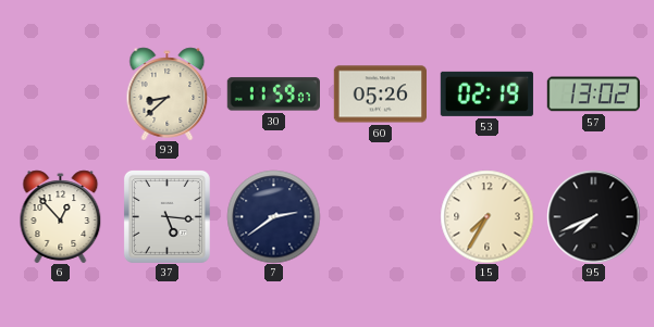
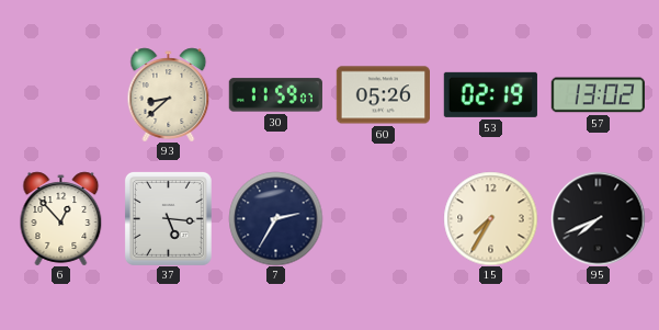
7: 2:39 -> 2:35
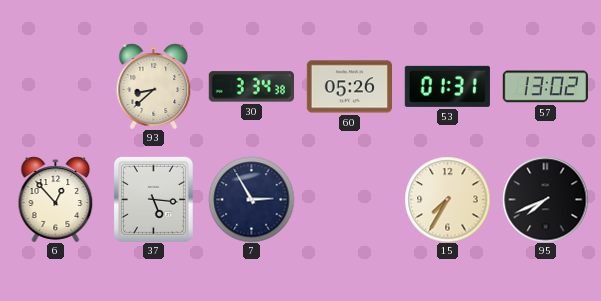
30: 11:59 -> 3:34
53: 02:19 -> 01:31
7: 2:35 -> 2:55
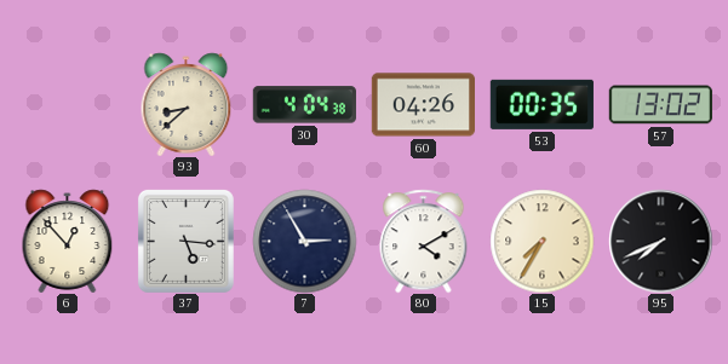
30: 3:34 -> 4:04
60: 05:26 -> 04:26
53: 01:31 -> 00:35
80: none -> 4:10
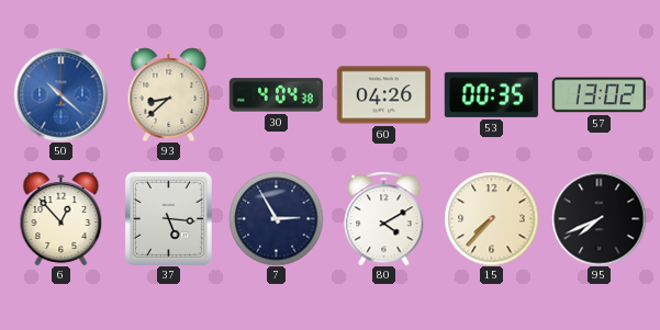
50: none -> 10:22
15: 7:35 -> 7:37
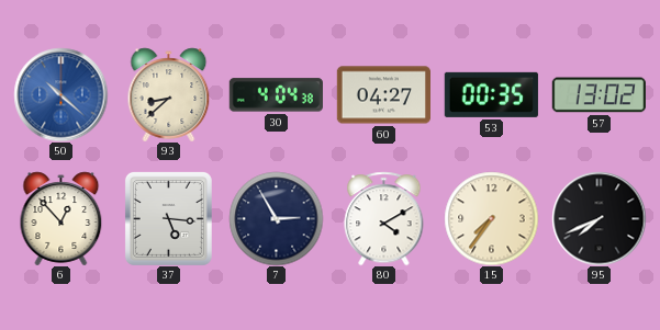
60: 04:26 -> 04:27
15: 7:37 -> 7:36
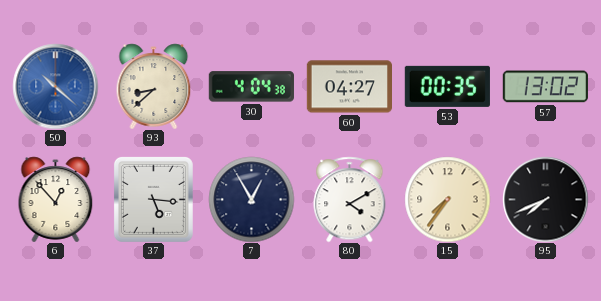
7: 2:55 -> 12:55
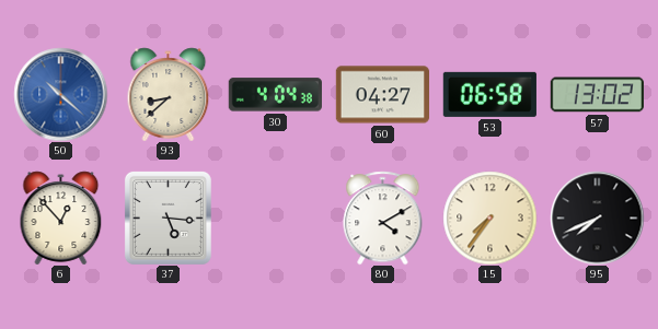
53: 00:35 -> 06:58
7: 12:55 -> none
